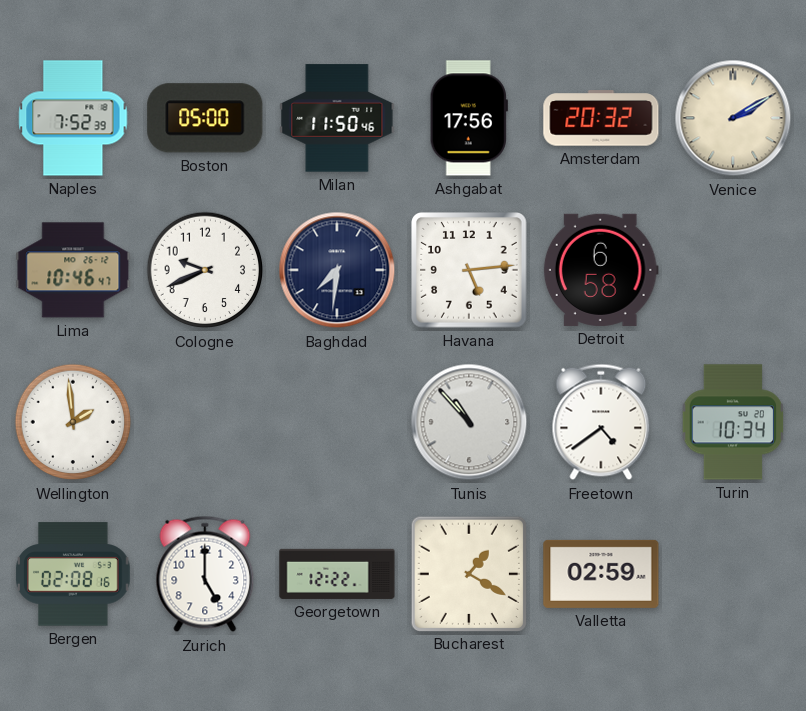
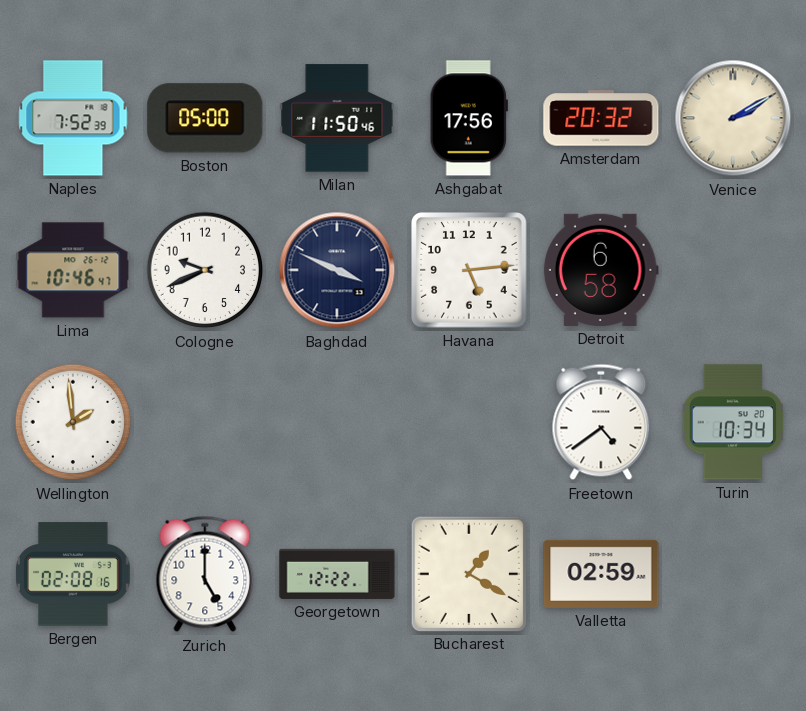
Baghdad: 7:31 -> 3:49
Tunis: 10:53 -> none
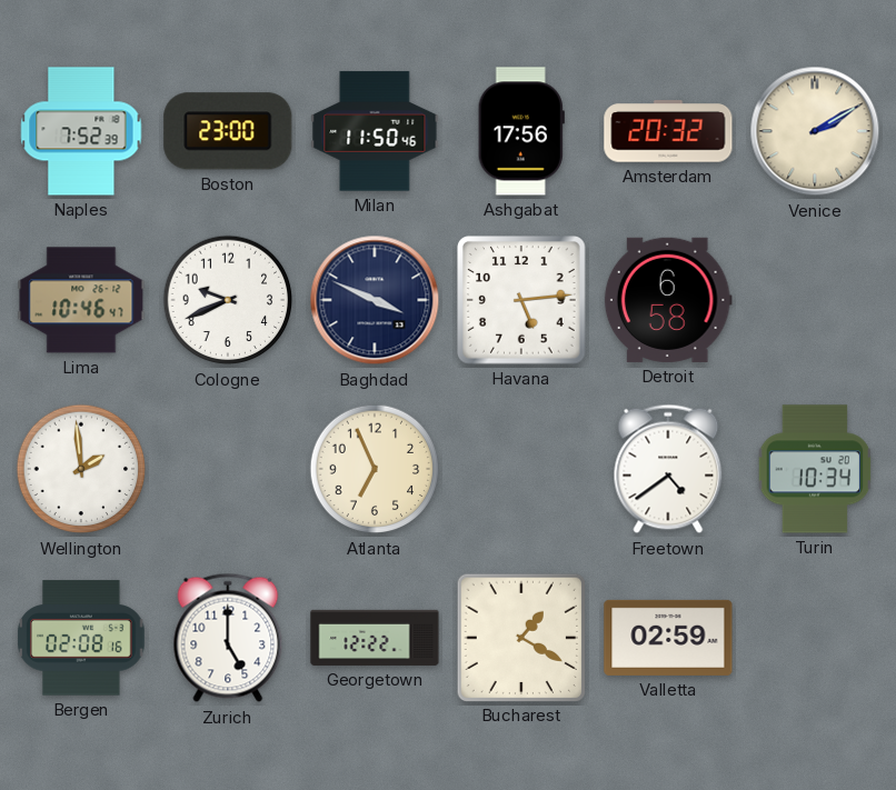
Boston: 05:00 -> 23:00
Atlanta: none -> 6:56
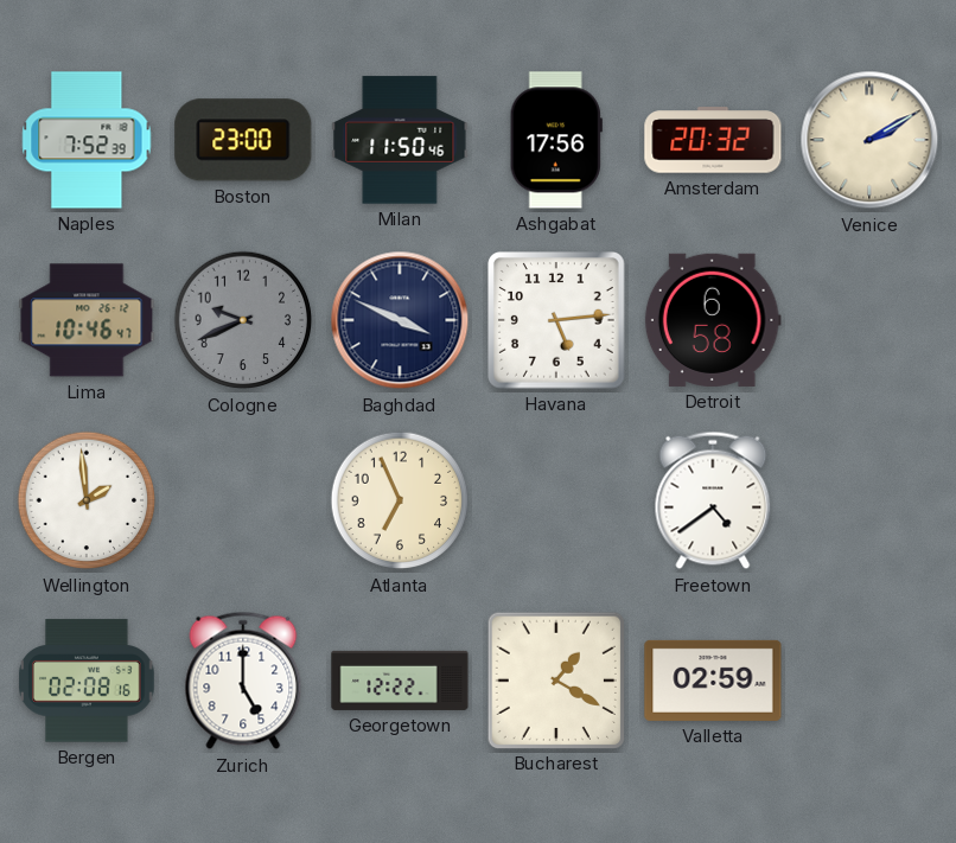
Cologne dial: white -> grey
Turin: 10:34 -> none
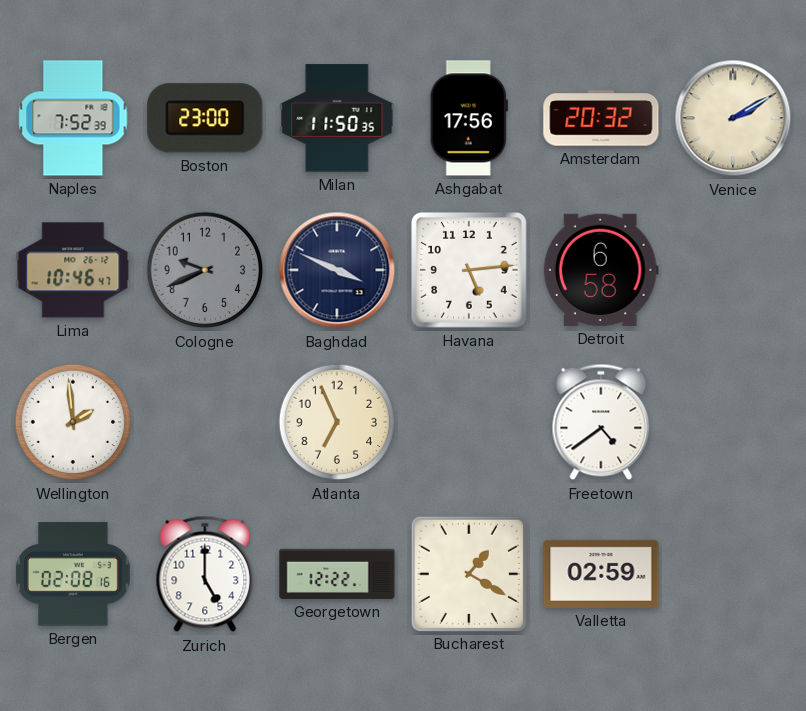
Milan: 11:50:46 -> 11:50:35
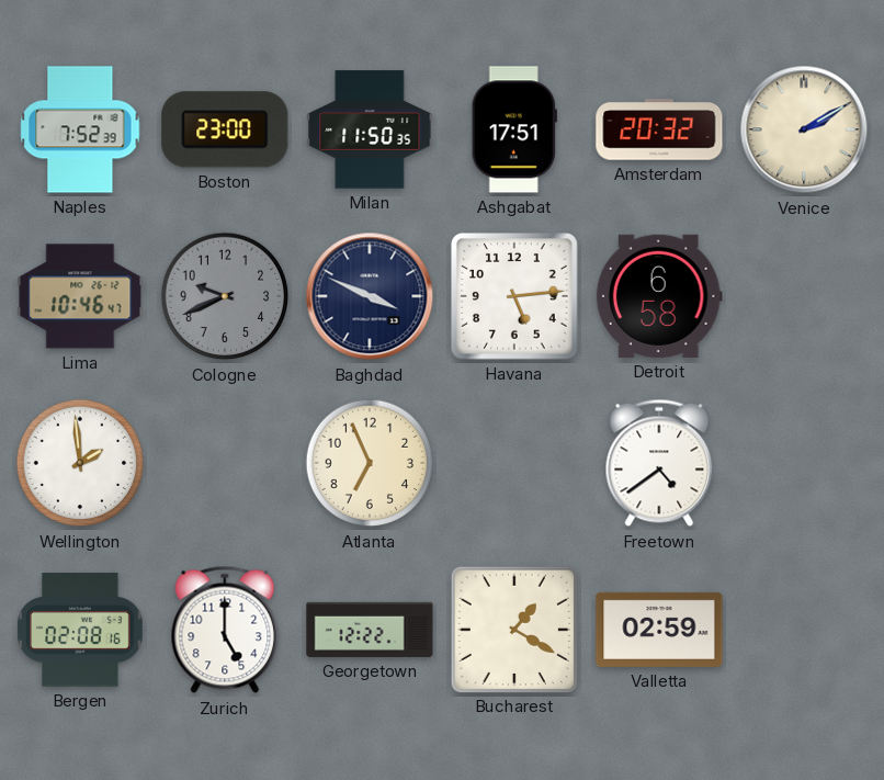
Ashgabat: 17:56 -> 17:51
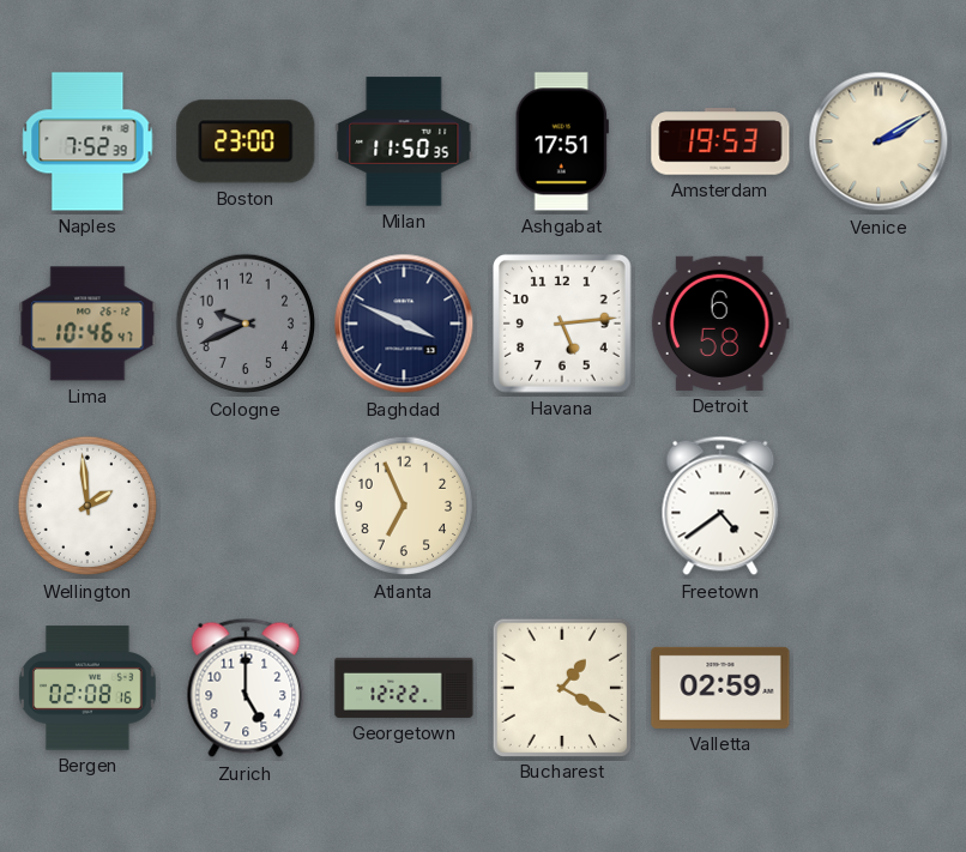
Amsterdam: 20:32 -> 19:53
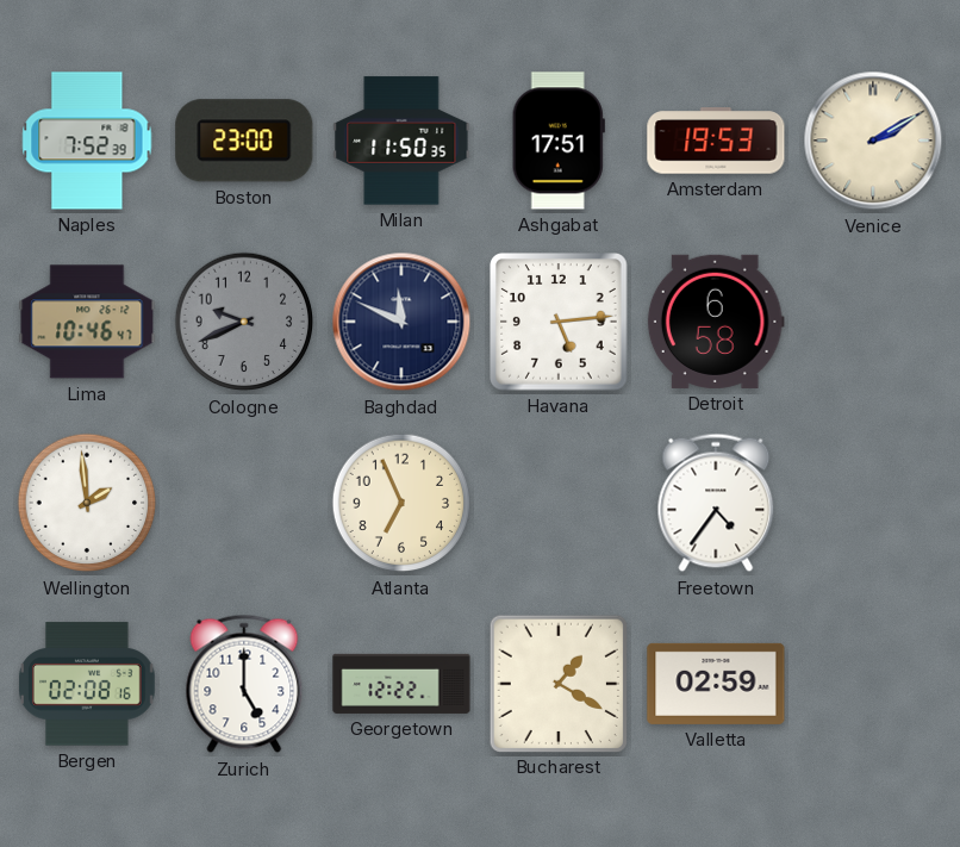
Baghdad: 3:49 -> 11:49
Freetown: 4:39 -> 4:36
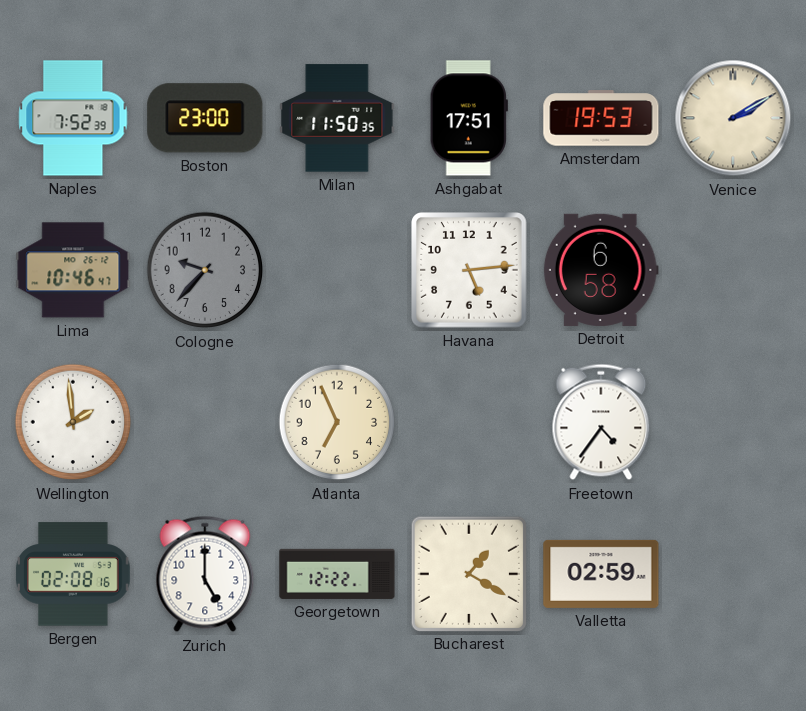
Cologne: 9:41 -> 9:37
Baghdad: 11:49 -> none
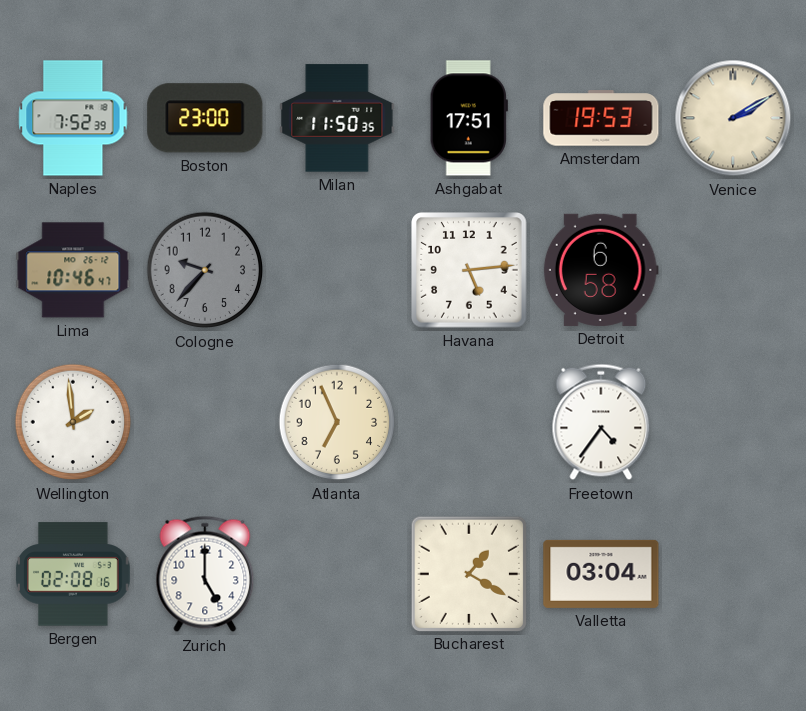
Georgetown: 12:22 -> none
Valletta: 02:59 -> 03:04
